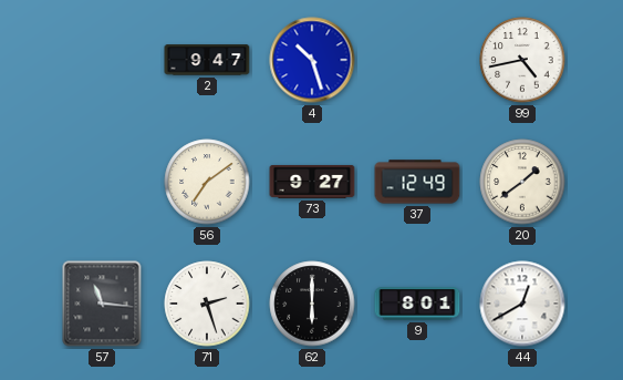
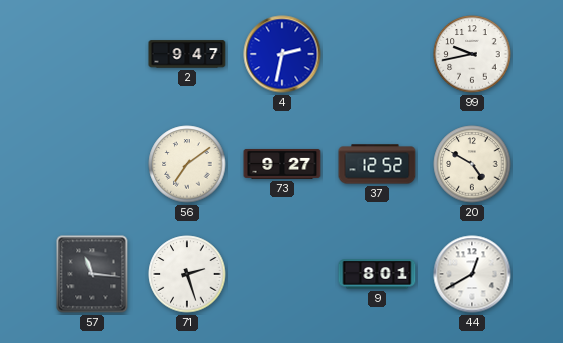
4: 10:27 -> 2:32
99: 4:43 -> 9:43
37: 12:49 -> 12:52
20: 1:39 -> 4:50
62: 6:00 -> none
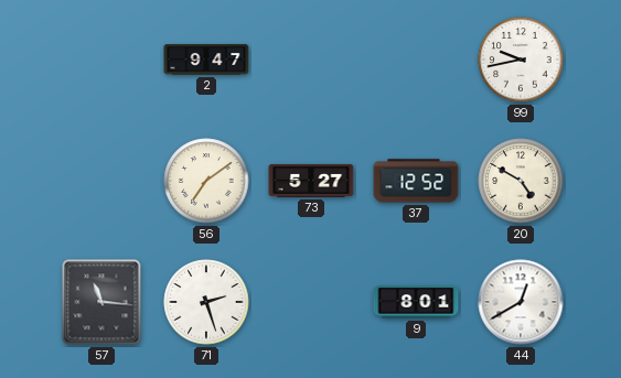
4: 2:32 -> none
73: 9:27 -> 5:27
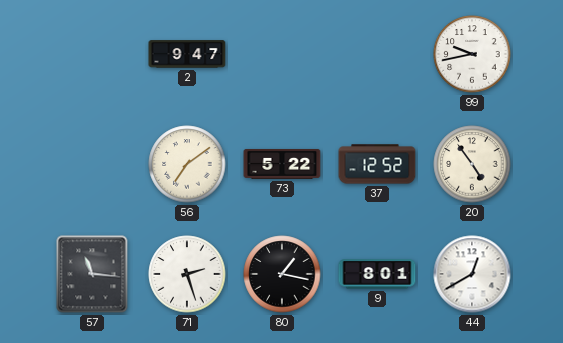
73: 5:27 -> 5:22
20: 4:50 -> 4:54
80: none -> 1:17
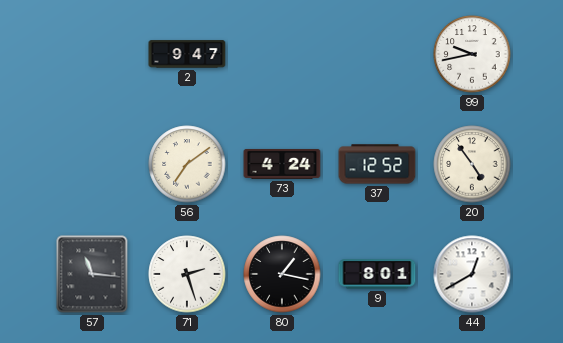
73: 5:22 -> 4:24
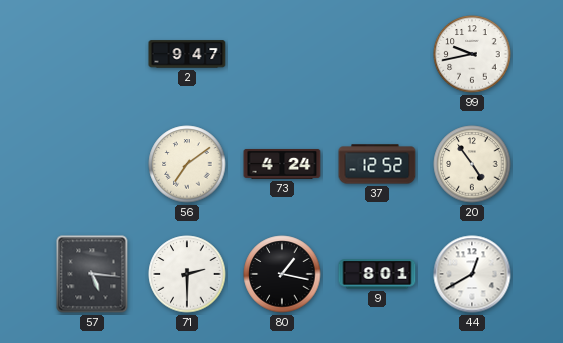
57: 11:16 -> 5:16
71: 2:27 -> 2:30
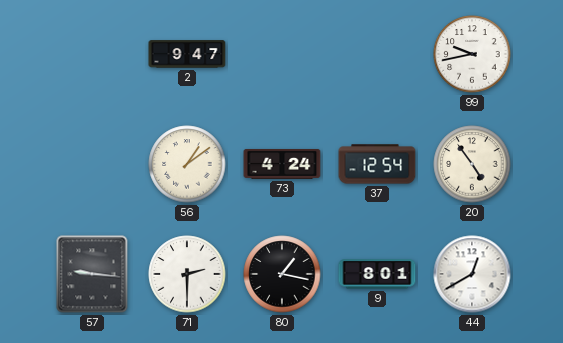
56: 7:09 -> 1:09
37: 12:52 -> 12:54
57: 5:16 -> 9:16
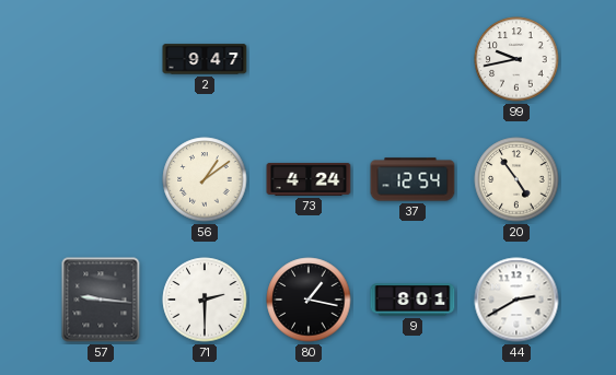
44: 12:40 -> 2:40
